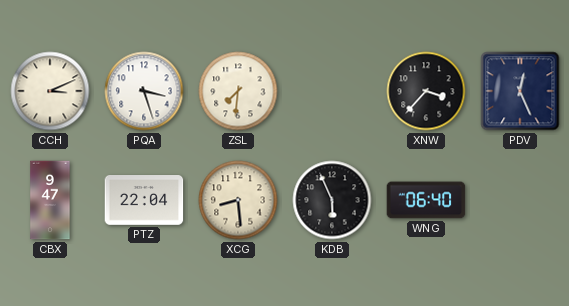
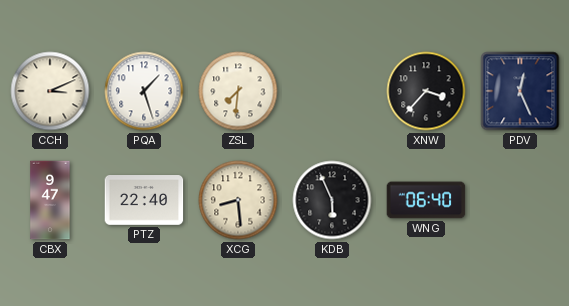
PQA: 3:27 -> 1:27
PTZ: 22:04 -> 22:40
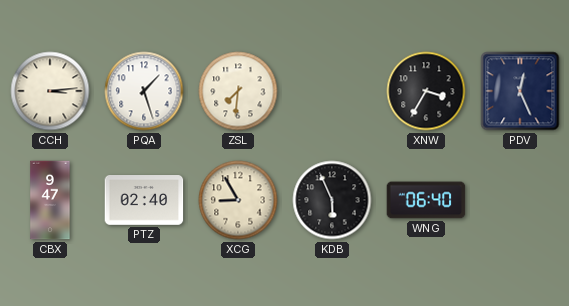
CCH: 3:11 -> 3:14
XNW: 3:37 -> 3:35
PTZ: 22:40 -> 02:40
XCG: 8:29 -> 8:55
